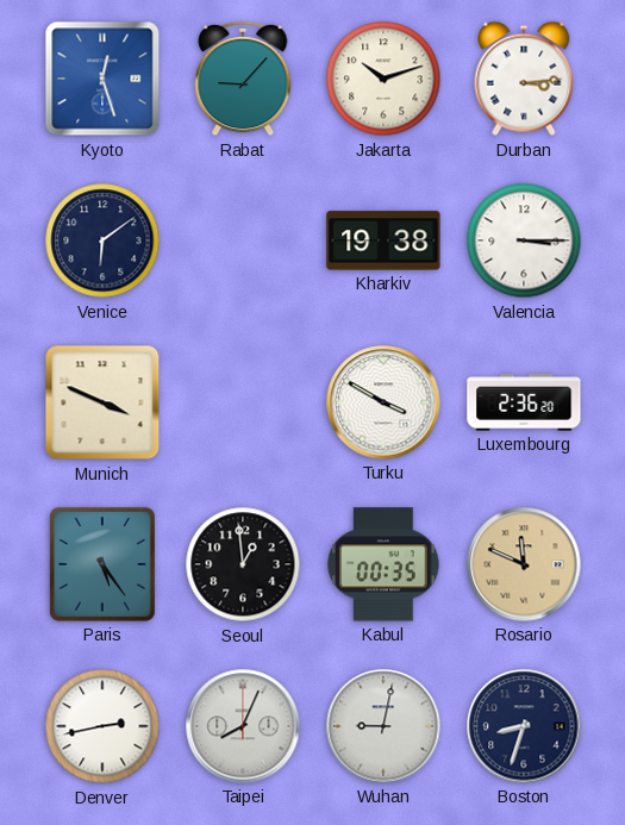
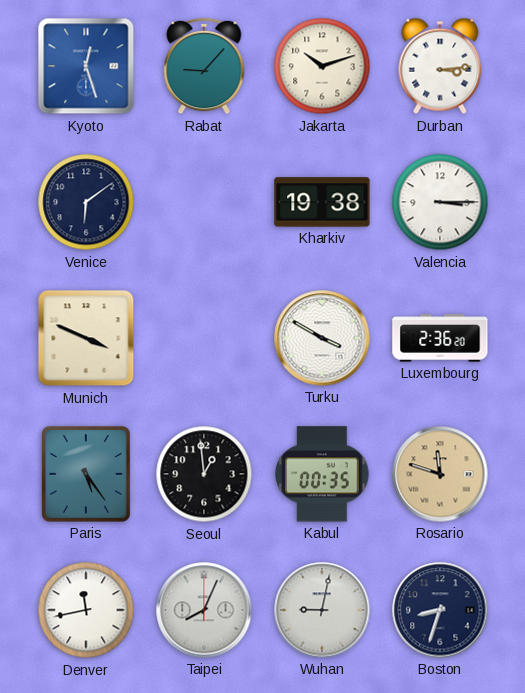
Rosario: 11:49 -> 11:48
Denver: 2:43 -> 11:43
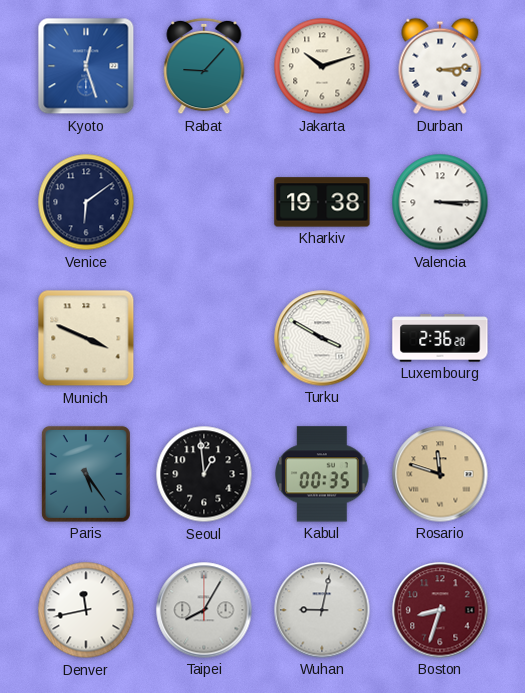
Taipei: 8:04 -> 8:05
Boston dial: navy -> burgundy
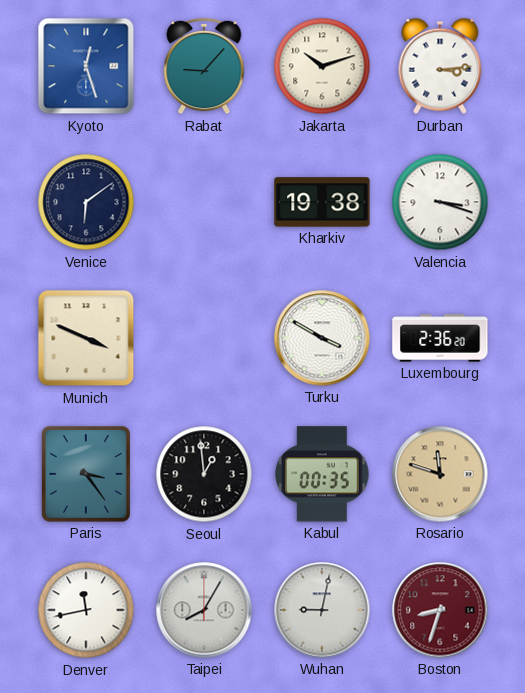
Valencia: 3:15 -> 3:18
Paris: 5:24 -> 3:24
